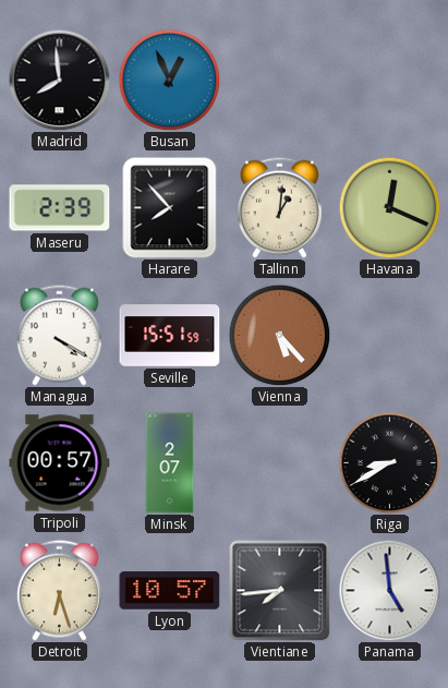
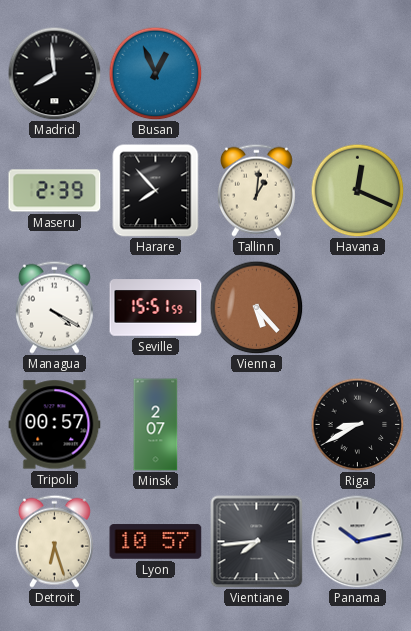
Panama: 4:59 -> 10:13
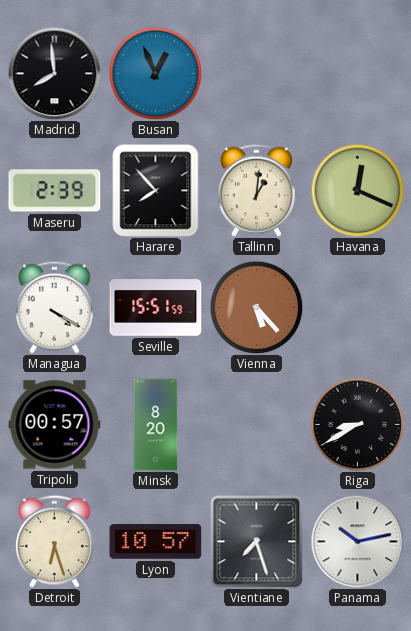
Minsk: 2:07 -> 8:20
Vientiane: 7:44 -> 7:27
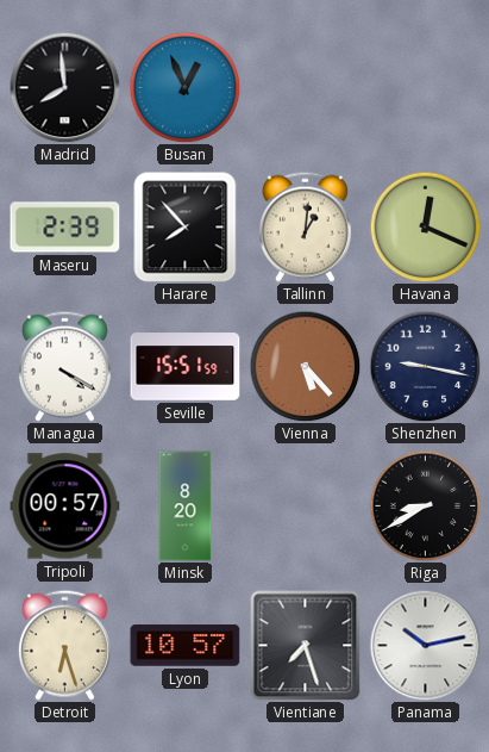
Shenzhen: none -> 9:17
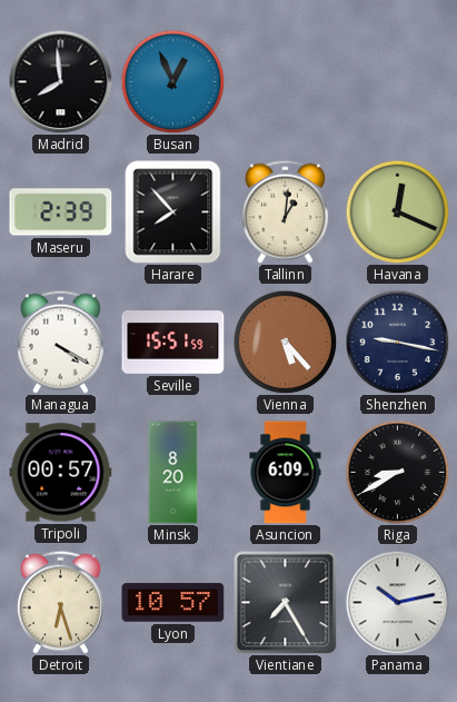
Asuncion: none -> 6:09
Vientiane: 7:27 -> 7:25
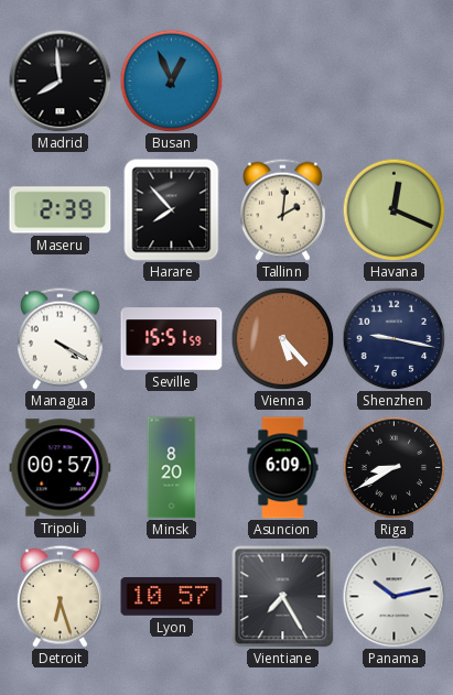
Tallinn: 1:01 -> 2:01
